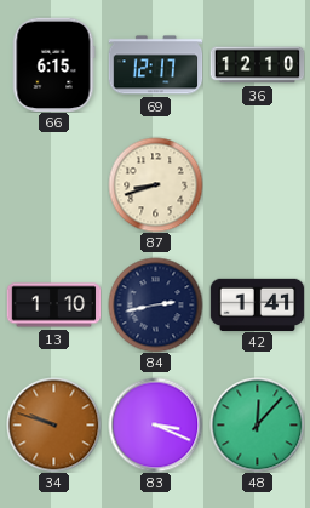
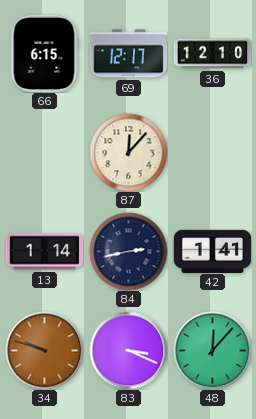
87: 8:42 -> 12:07
13: 1:10 -> 1:14
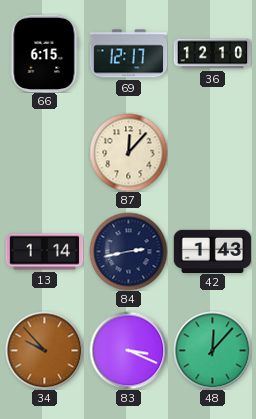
42: 1:41 -> 1:43
34: 9:48 -> 9:53
